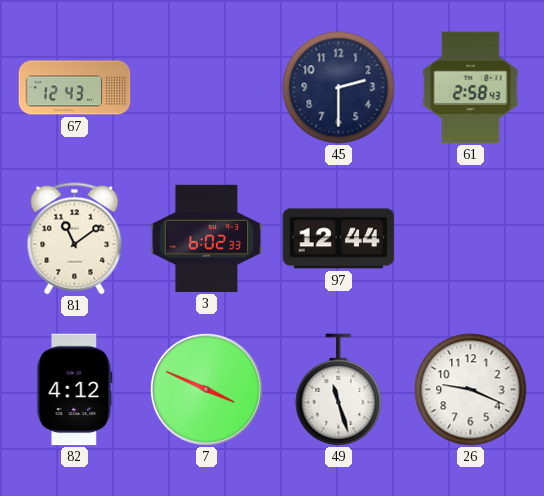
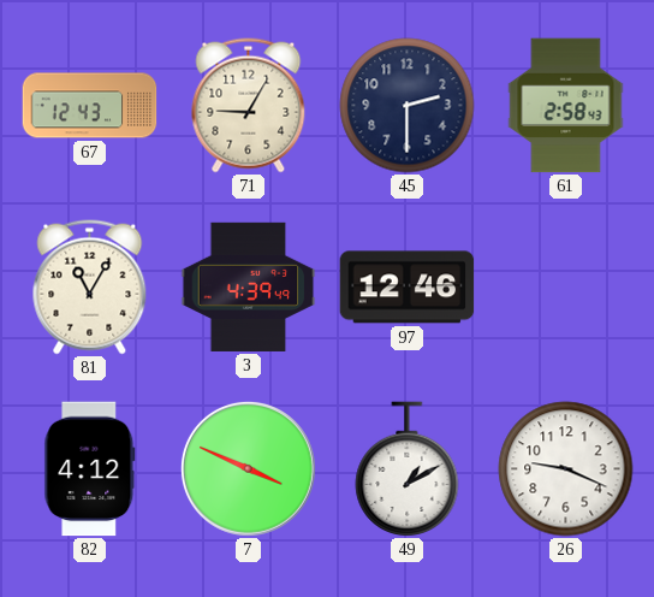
71: none -> 9:05
81: 11:09 -> 11:05
3: 6:02 -> 4:39
97: 12:44 -> 12:46
49: 11:27 -> 1:10
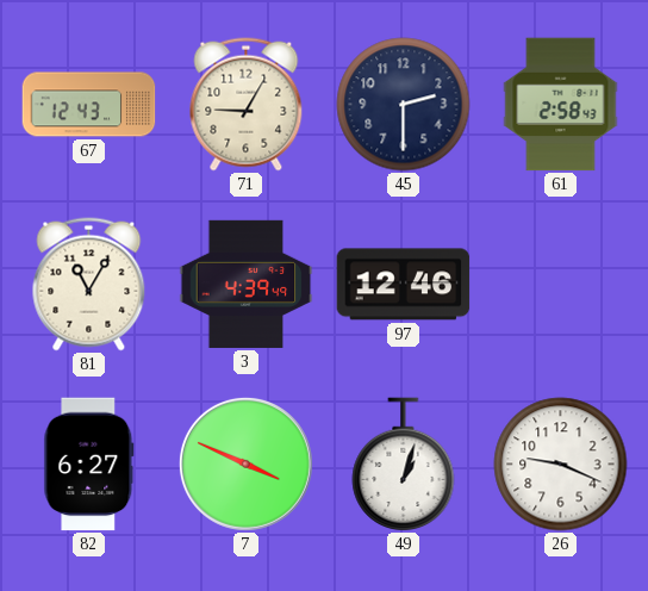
82: 4:12 -> 6:27
49: 1:10 -> 1:03
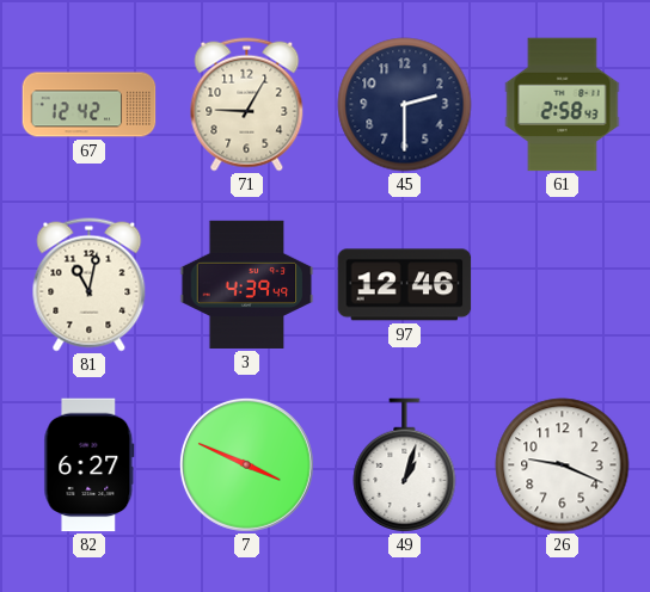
67: 12:43 -> 12:42
81: 11:05 -> 11:02
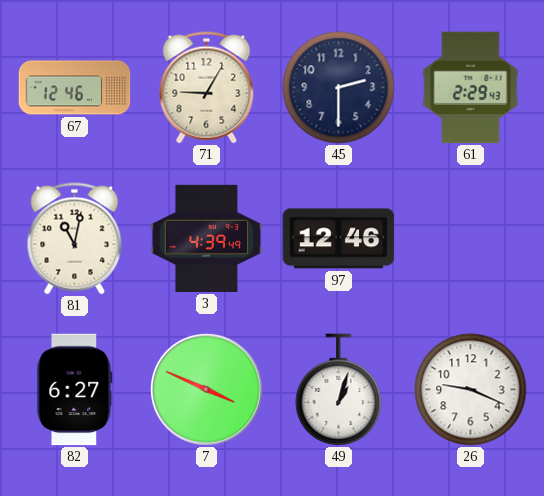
67: 12:42 -> 12:46
61: 2:58 -> 2:29
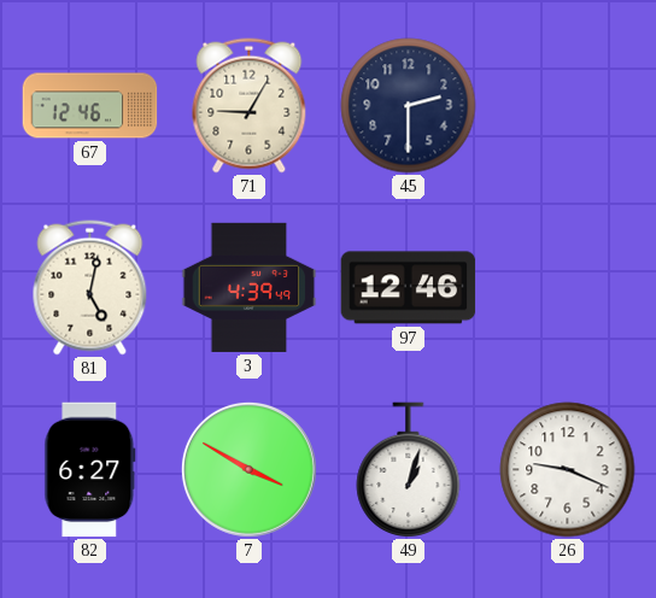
61: 2:29 -> none
81: 11:02 -> 5:02
7: 3:49 -> 3:50
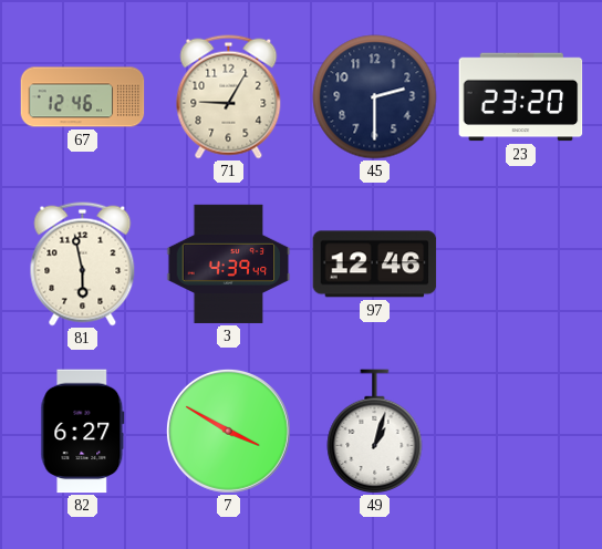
23: none -> 23:20
81: 5:02 -> 5:58
26: 9:19 -> none
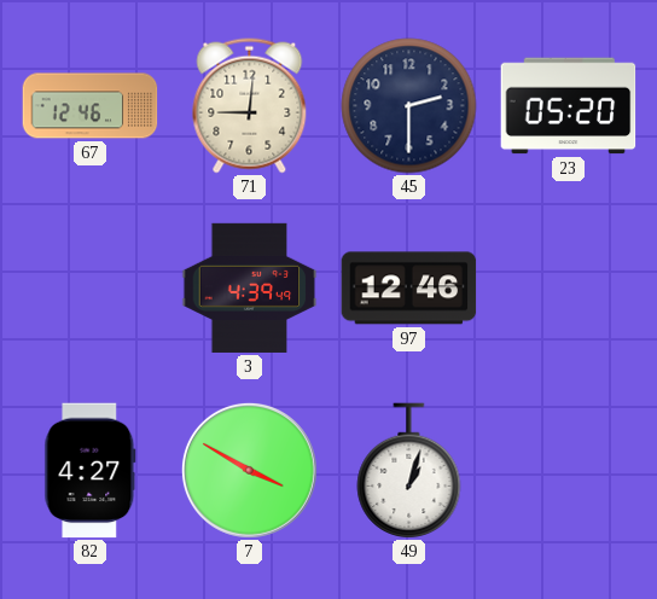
71: 9:05 -> 9:01
23: 23:20 -> 05:20
81: 5:58 -> none
82: 6:27 -> 4:27
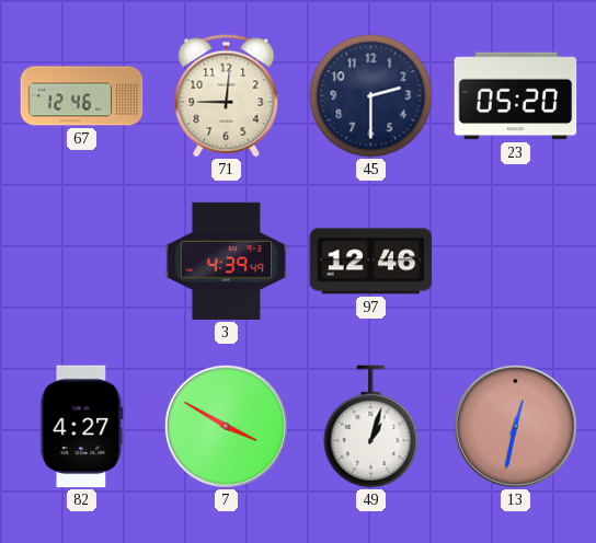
13: none -> 12:32
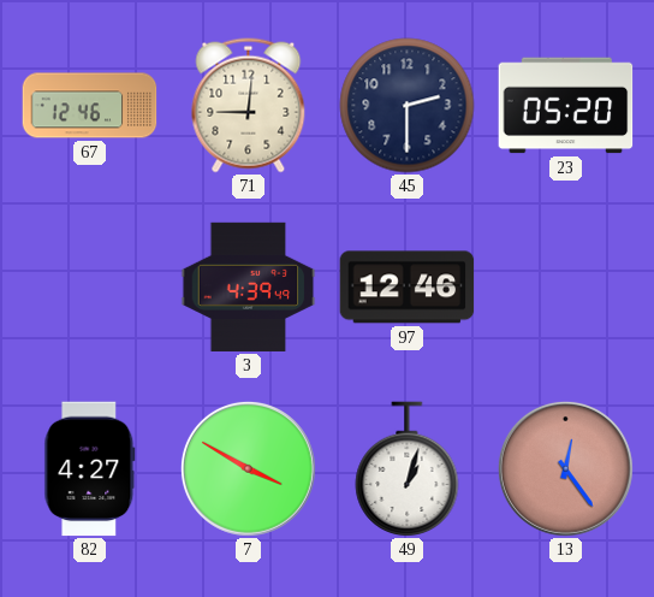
13: 12:32 -> 12:24
